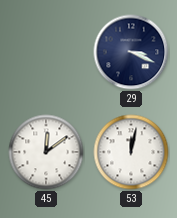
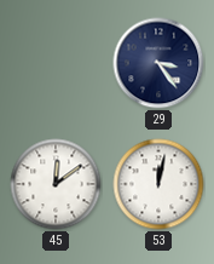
29: 3:19 -> 3:24
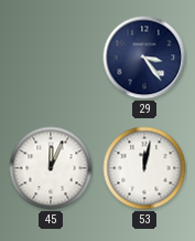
45: 12:09 -> 12:04
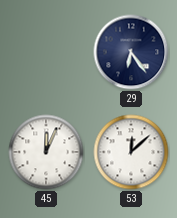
29: 3:24 -> 6:24
53: 12:02 -> 12:08
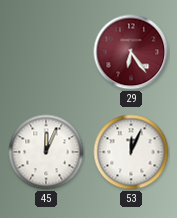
29 dial: navy -> burgundy
53: 12:08 -> 12:04
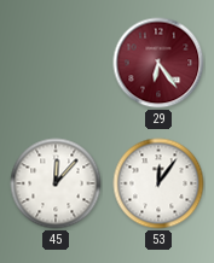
45: 12:04 -> 12:07
53: 12:04 -> 12:06
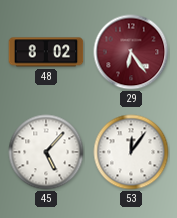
48: none -> 8:02
45: 12:07 -> 5:07
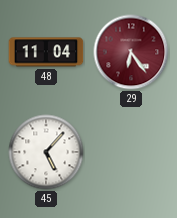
48: 8:02 -> 11:04
53: 12:06 -> none
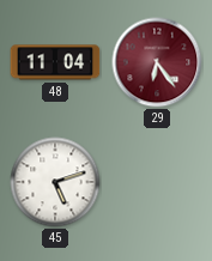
45: 5:07 -> 5:12
